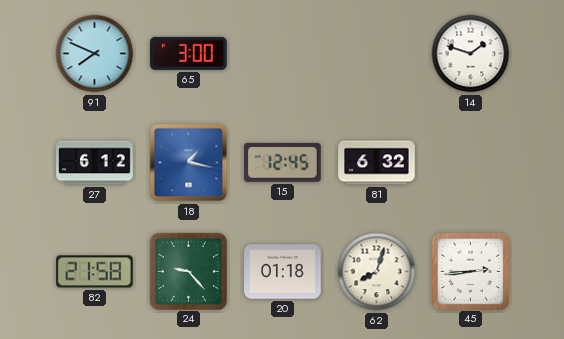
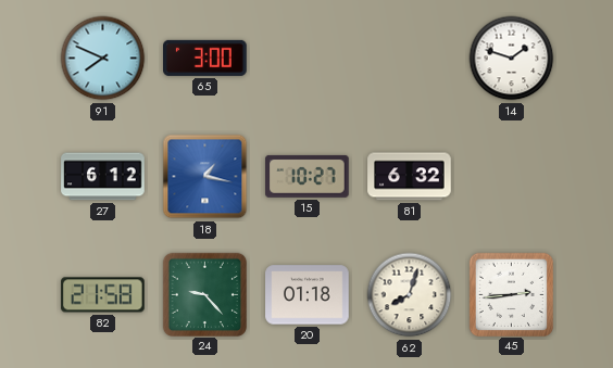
15: 12:45 -> 10:27
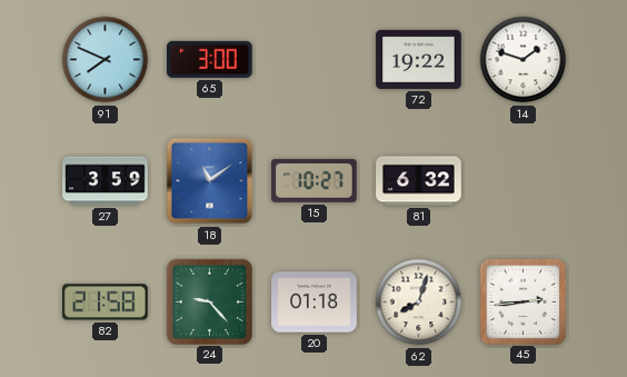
72: none -> 19:22
27: 6:12 -> 3:59
18: 1:17 -> 11:09
